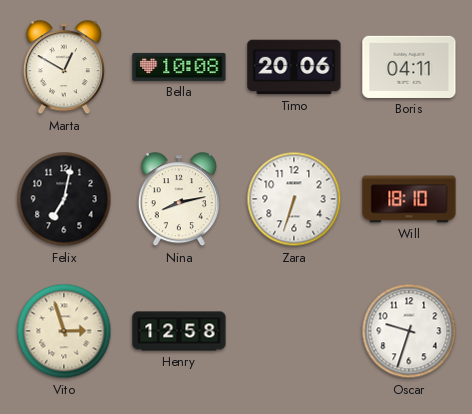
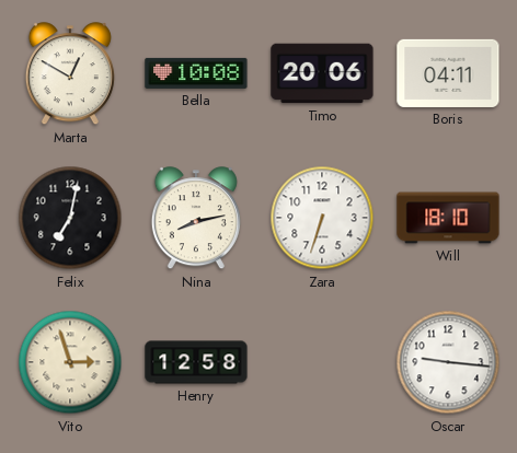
Oscar: 9:33 -> 9:16
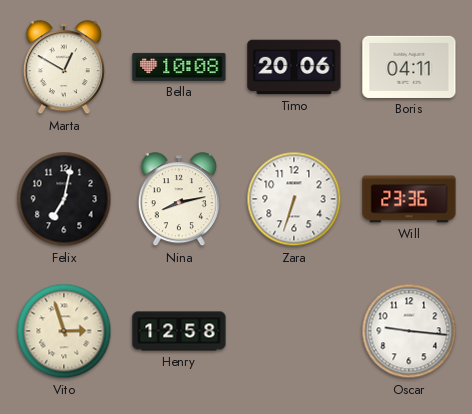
Will: 18:10 -> 23:36
